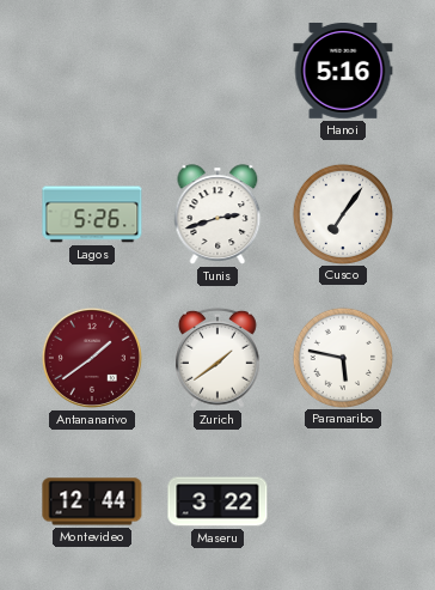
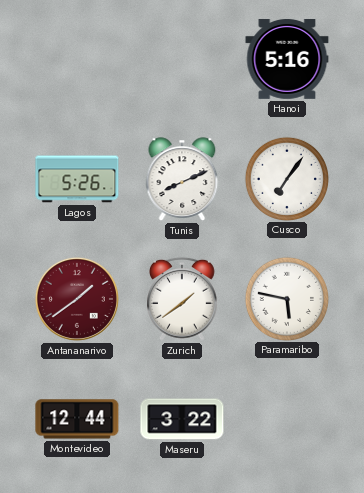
Tunis: 2:42 -> 8:11
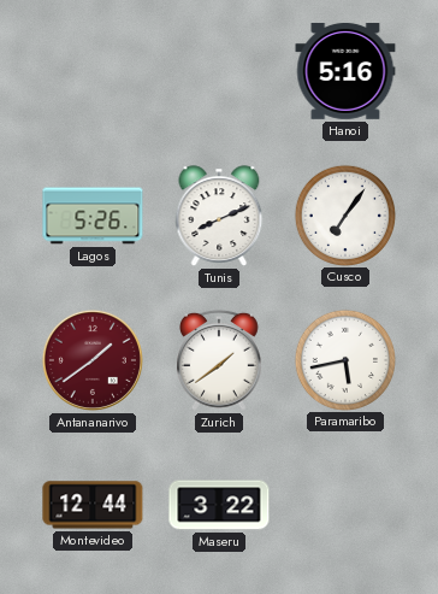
Paramaribo: 5:47 -> 5:43
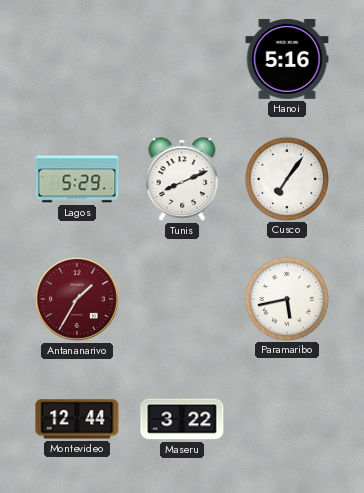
Lagos: 5:26 -> 5:29
Antananarivo: 1:39 -> 1:35
Zurich: 1:39 -> none
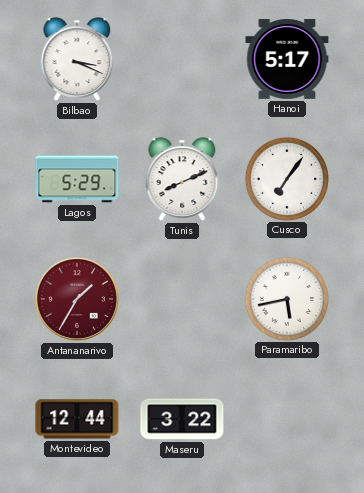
Bilbao: none -> 3:19
Hanoi: 5:16 -> 5:17
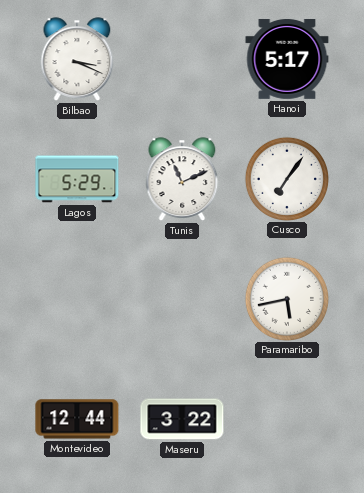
Tunis: 8:11 -> 11:11
Antananarivo: 1:35 -> none
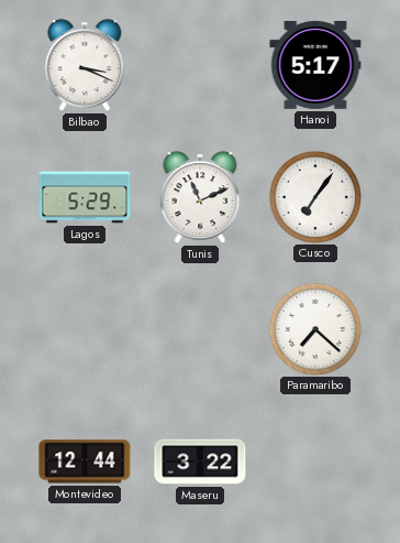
Paramaribo: 5:43 -> 7:22
